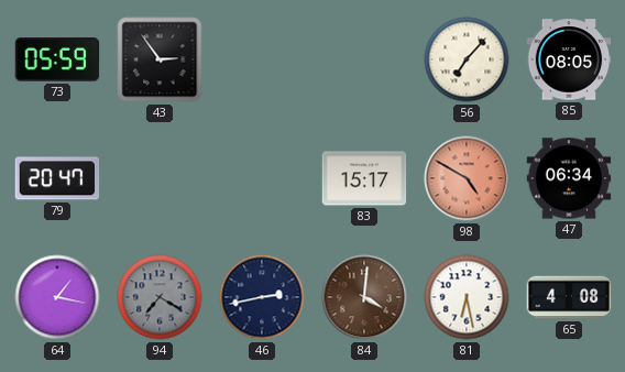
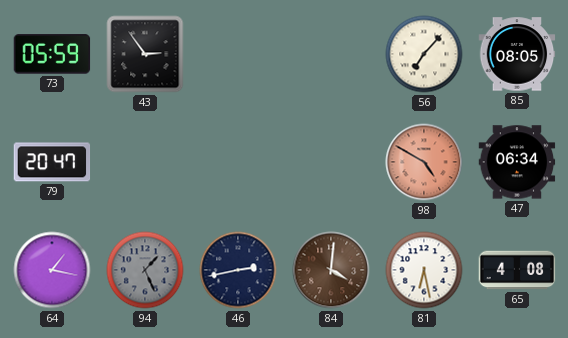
83: 15:17 -> none
94: 7:20 -> 1:26
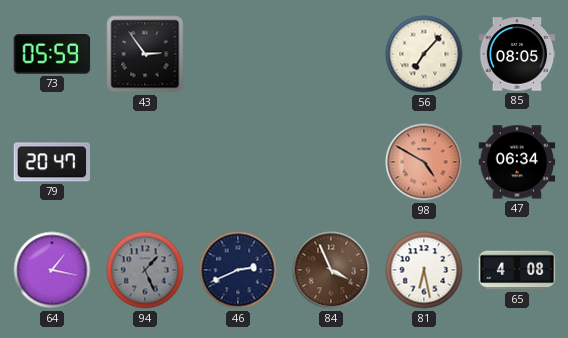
46: 2:43 -> 2:41
84: 4:01 -> 3:56
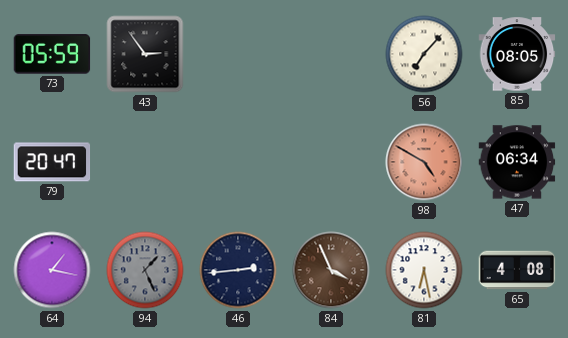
46: 2:41 -> 2:44
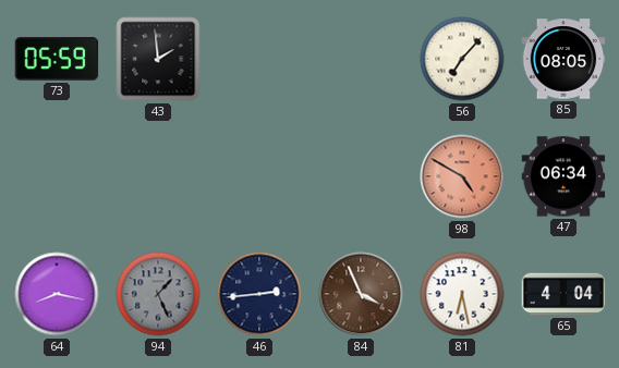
43: 2:54 -> 1:59
79: 20:47 -> none
64: 1:17 -> 8:17
65: 4:08 -> 4:04
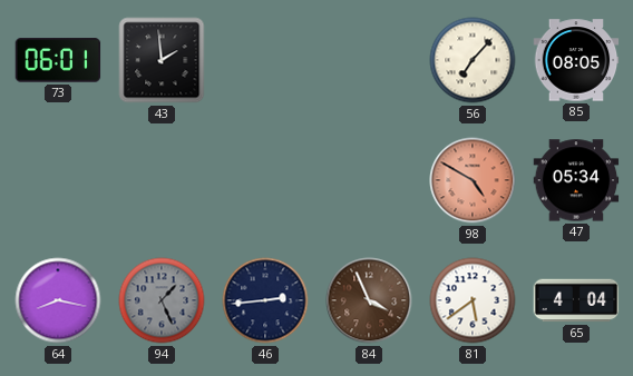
73: 05:59 -> 06:01
47: 06:34 -> 05:34
81: 6:28 -> 5:39
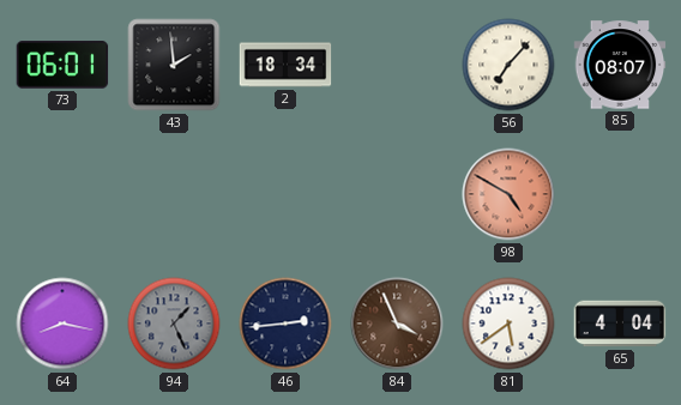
2: none -> 18:34
85: 08:05 -> 08:07
47: 05:34 -> none
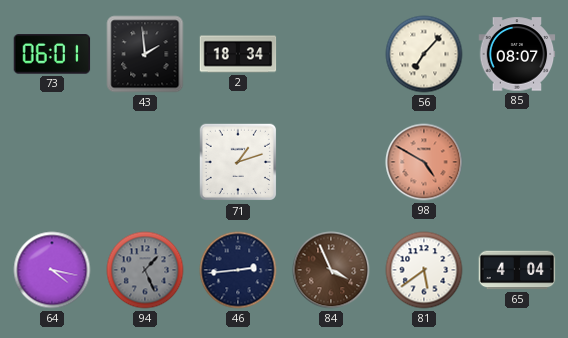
71: none -> 1:12
64: 8:17 -> 4:17
